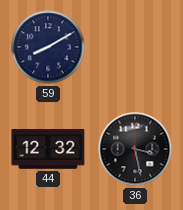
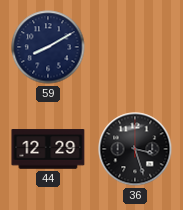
44: 12:32 -> 12:29
36: 3:28 -> 3:27
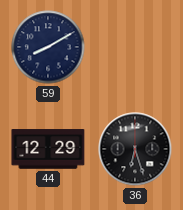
36: 3:27 -> 6:27
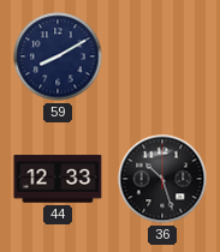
44: 12:29 -> 12:33
36: 6:27 -> 10:27
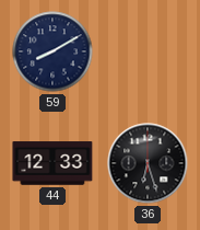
36: 10:27 -> 6:27
